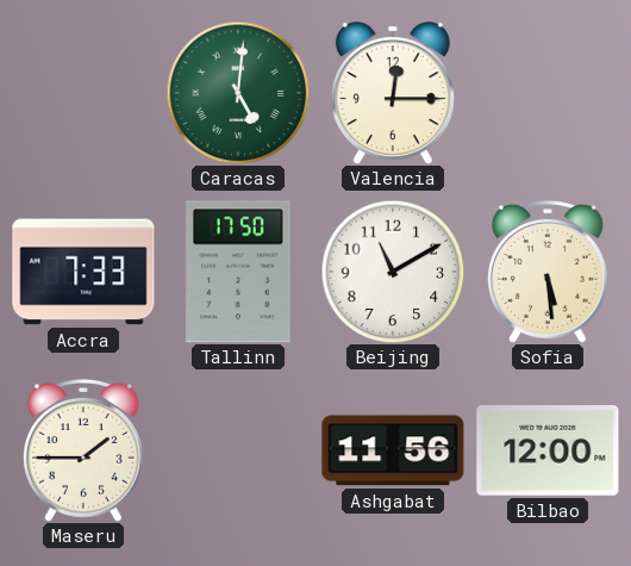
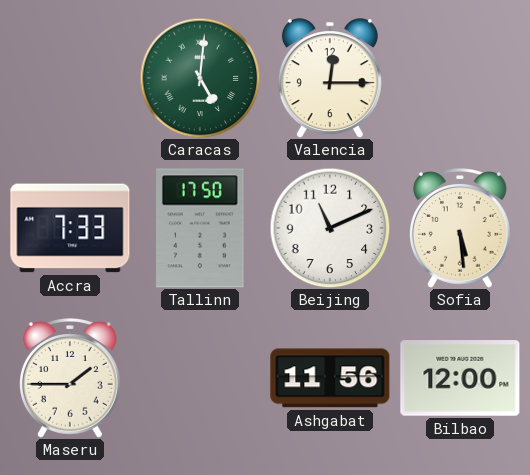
Beijing: 11:10 -> 11:11
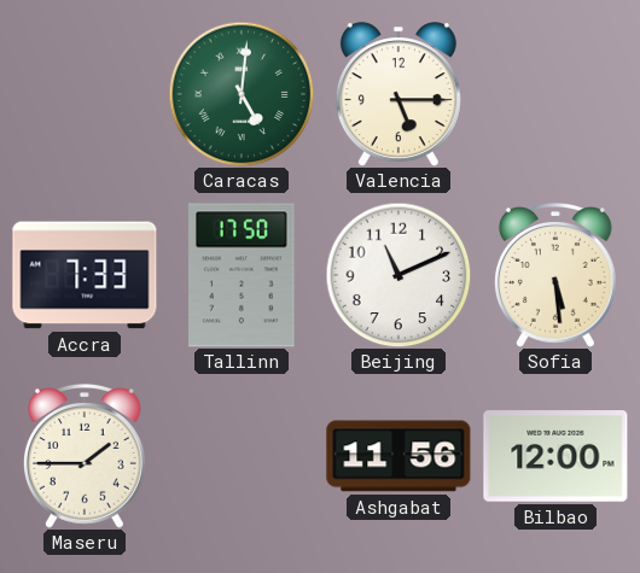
Valencia: 12:15 -> 5:15
